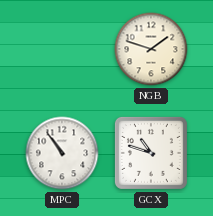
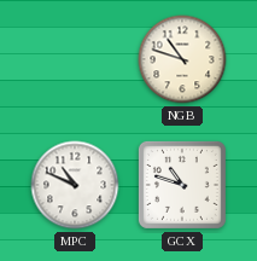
NGB: 1:48 -> 10:48
MPC: 10:54 -> 10:49
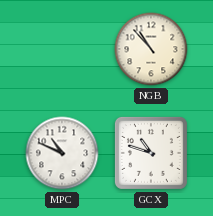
NGB: 10:48 -> 10:53
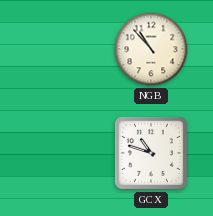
MPC: 10:49 -> none
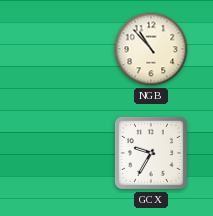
GCX: 10:48 -> 9:35
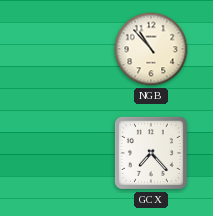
GCX: 9:35 -> 7:23
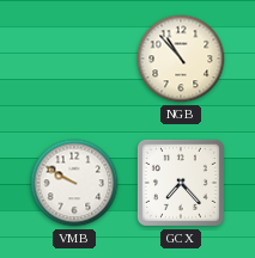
VMB: none -> 9:50
